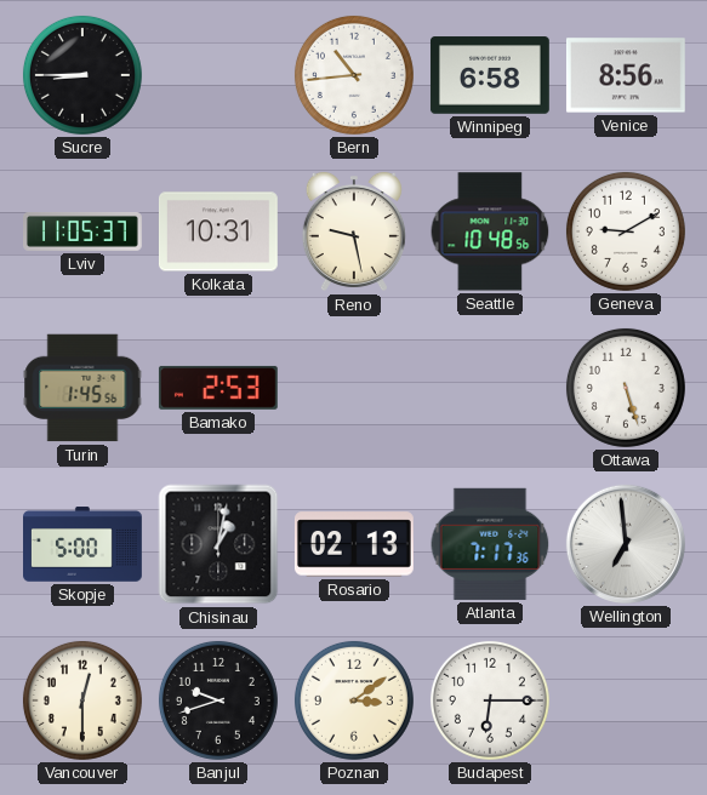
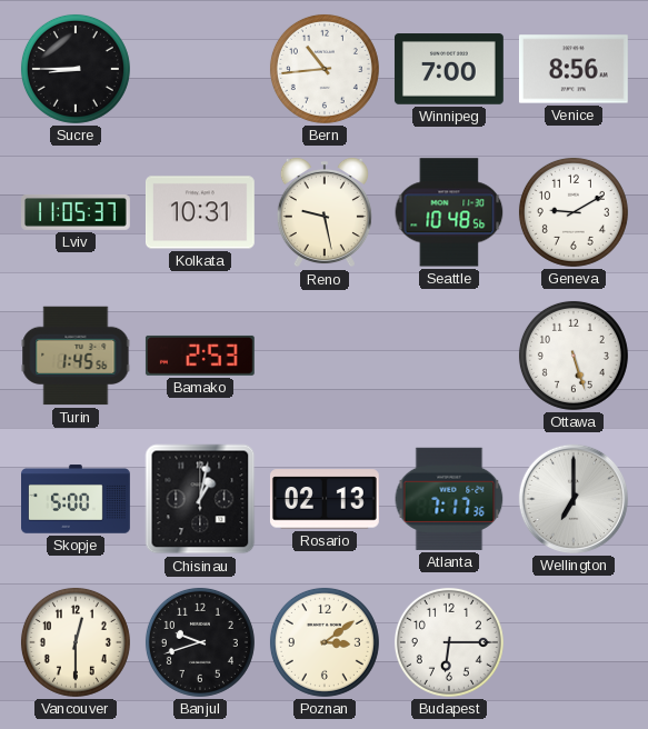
Winnipeg: 6:58 -> 7:00
Wellington: 6:59 -> 7:00
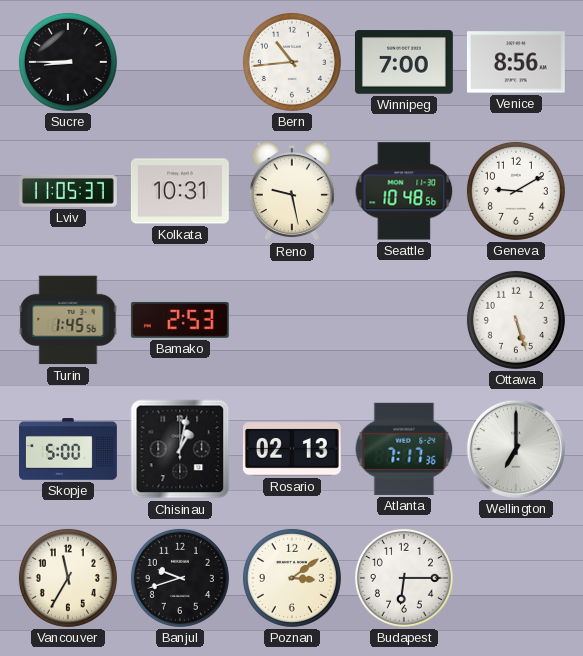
Vancouver: 12:30 -> 11:35
